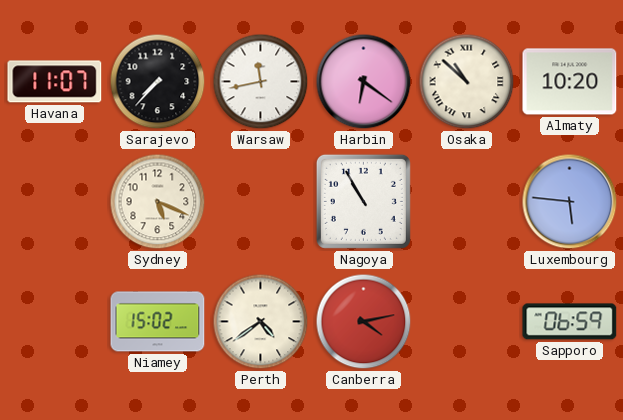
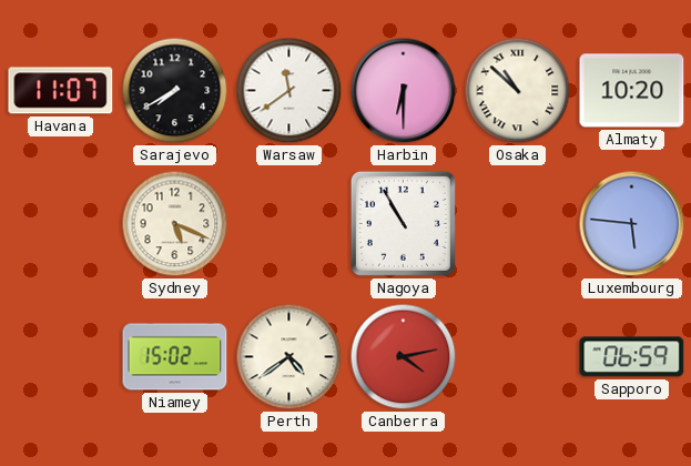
Sarajevo: 7:37 -> 7:40
Warsaw: 11:43 -> 11:39
Harbin: 6:21 -> 6:30
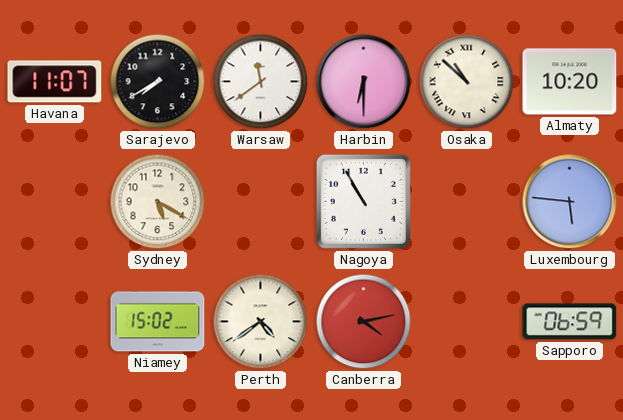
Sydney: 5:19 -> 5:20
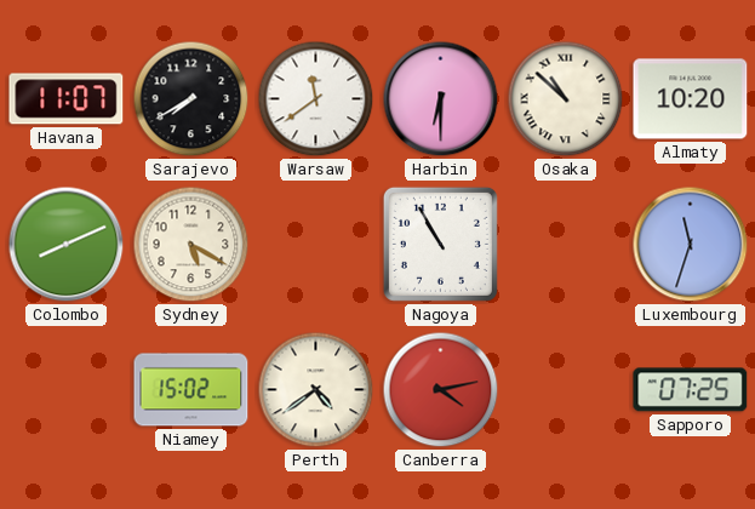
Colombo: none -> 8:11
Luxembourg: 5:46 -> 11:33
Sapporo: 06:59 -> 07:25
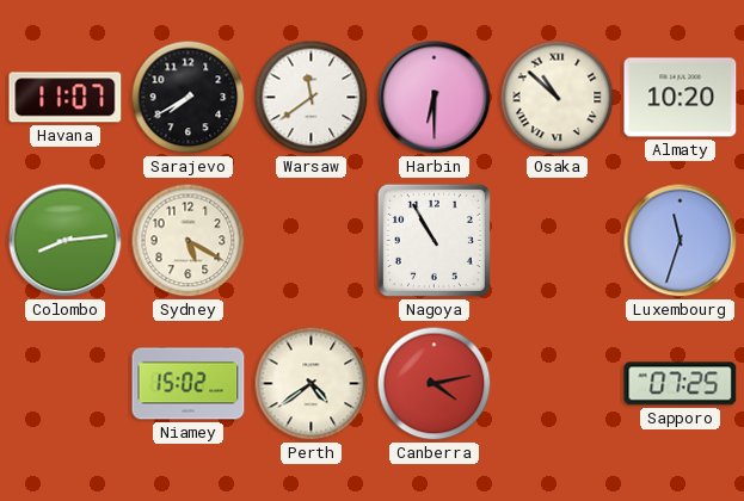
Colombo: 8:11 -> 8:14
